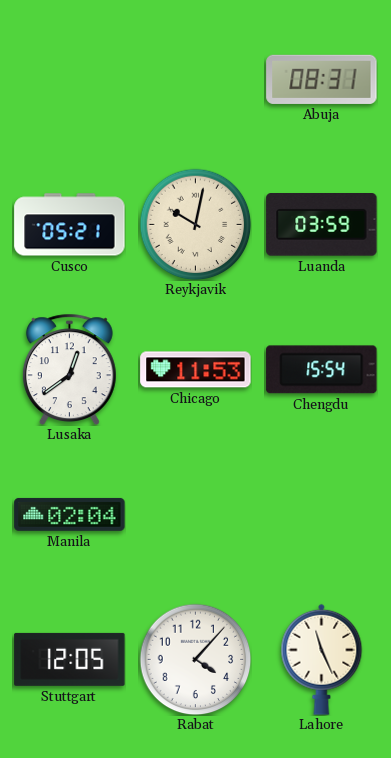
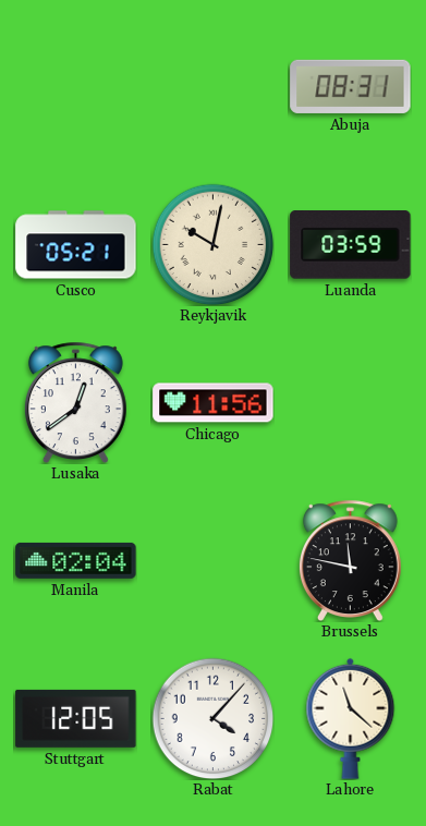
Chicago: 11:53 -> 11:56
Chengdu: 15:54 -> none
Brussels: none -> 11:47
Lahore: 11:26 -> 11:22
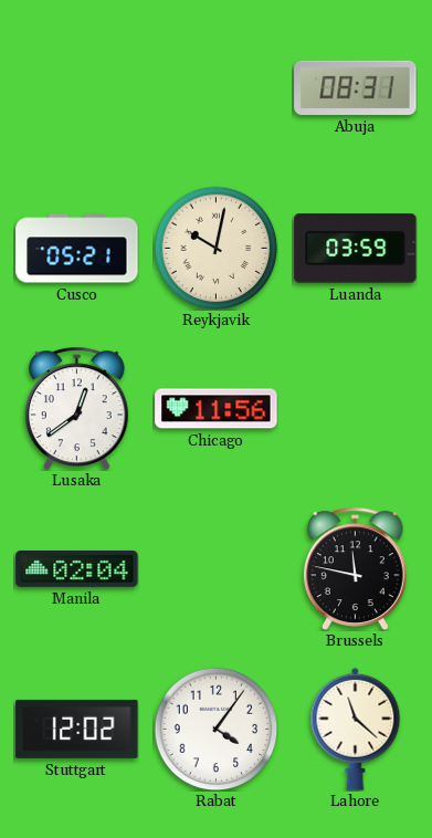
Stuttgart: 12:05 -> 12:02
Rabat: 4:07 -> 4:06
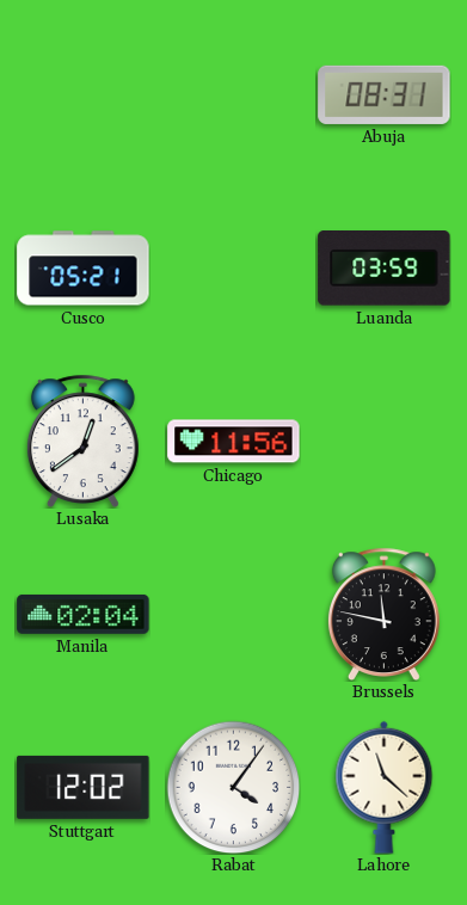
Reykjavik: 10:02 -> none
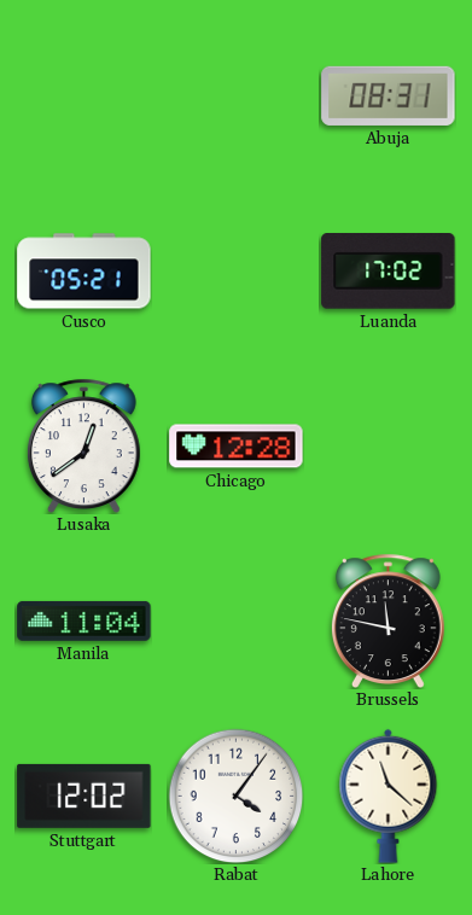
Luanda: 03:59 -> 17:02
Chicago: 11:56 -> 12:28
Manila: 02:04 -> 11:04
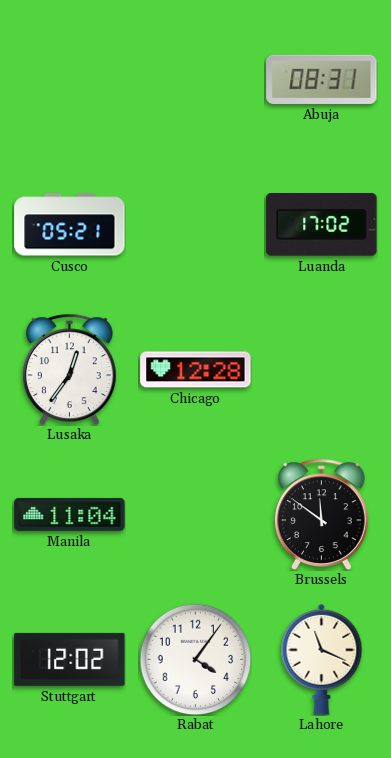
Lusaka: 12:39 -> 12:36
Brussels: 11:47 -> 11:51
Lahore: 11:22 -> 11:19
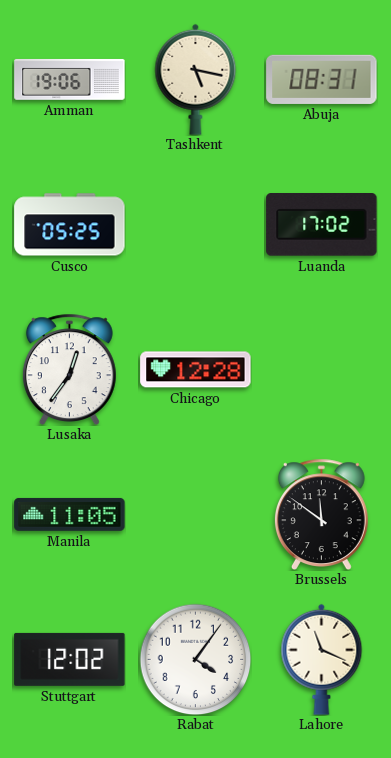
Amman: none -> 19:06
Tashkent: none -> 5:17
Cusco: 05:21 -> 05:25
Manila: 11:04 -> 11:05
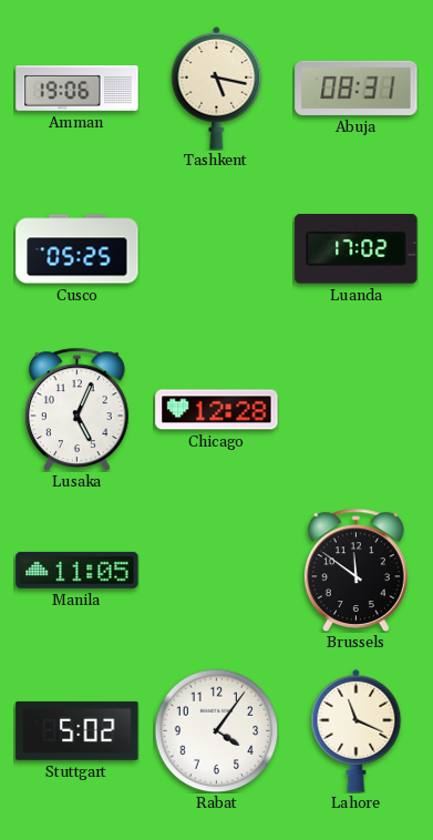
Lusaka: 12:36 -> 5:04
Stuttgart: 12:02 -> 5:02
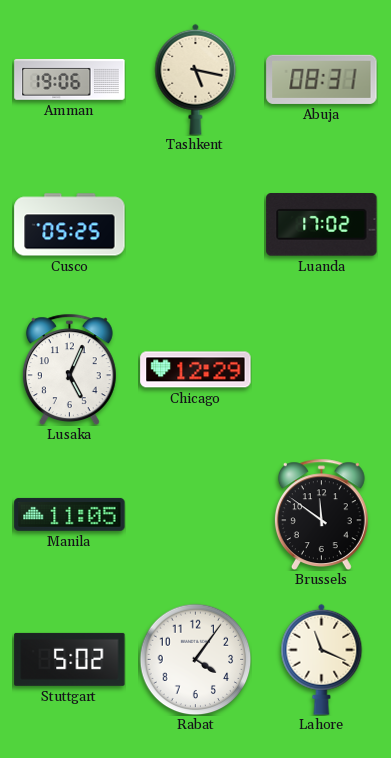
Chicago: 12:28 -> 12:29
